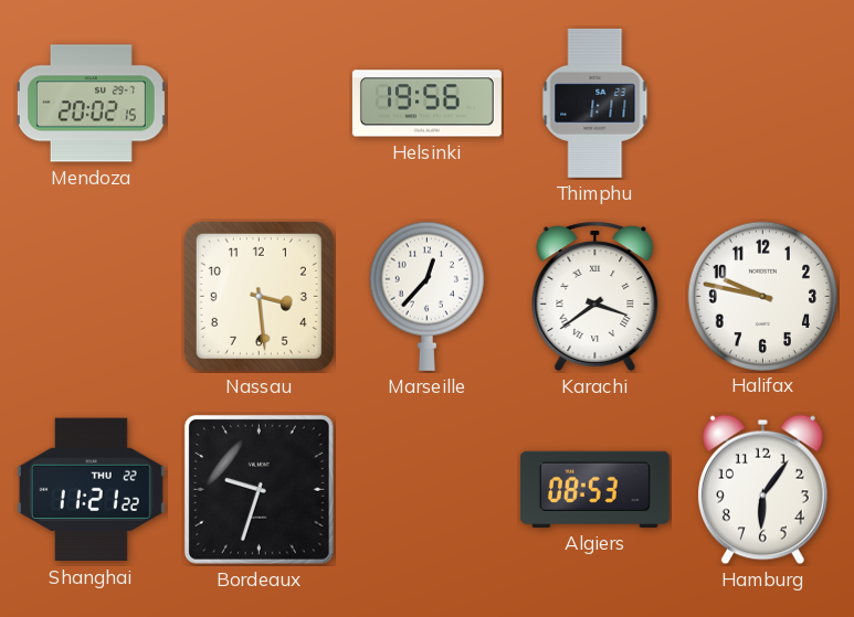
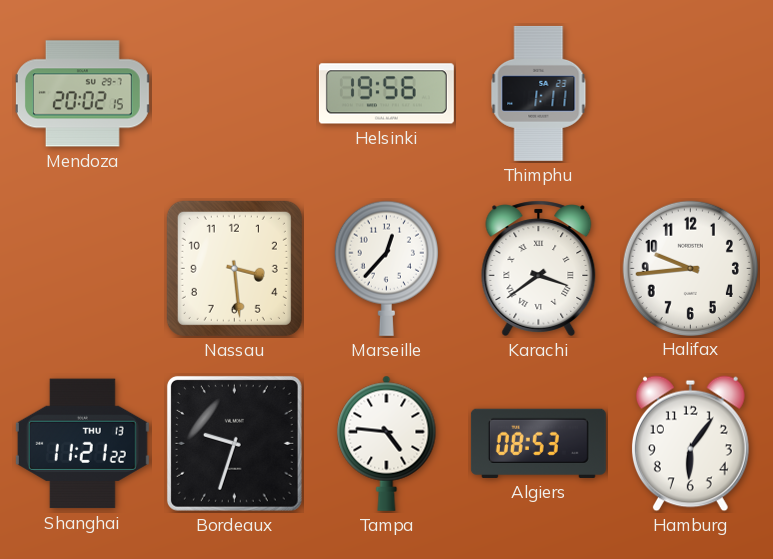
Halifax: 9:47 -> 9:44
Shanghai date: THU 22 -> THU 13
Tampa: none -> 4:46
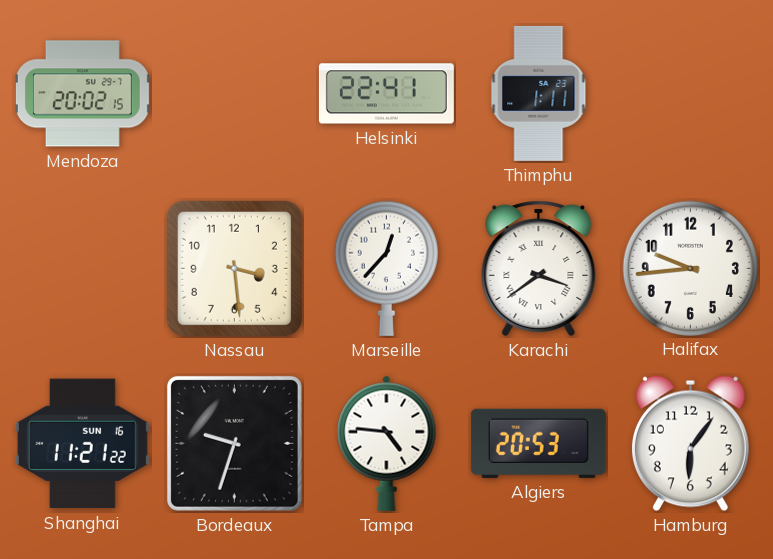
Helsinki: 19:56 -> 22:41
Shanghai date: THU 13 -> SUN 16
Algiers: 08:53 -> 20:53
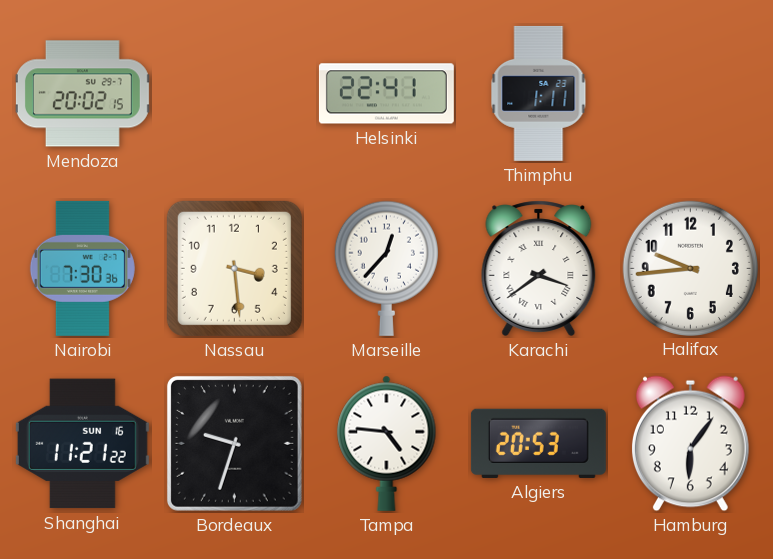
Nairobi: none -> 7:30
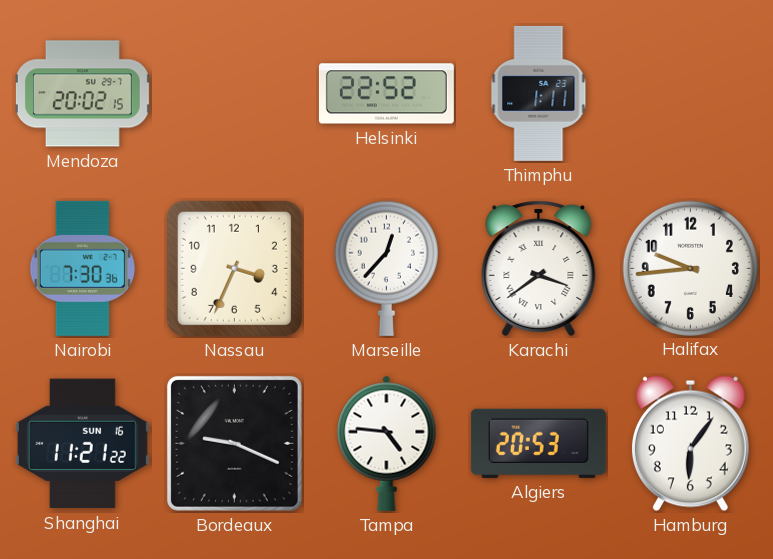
Helsinki: 22:41 -> 22:52
Nassau: 3:29 -> 3:34
Bordeaux: 9:33 -> 9:19
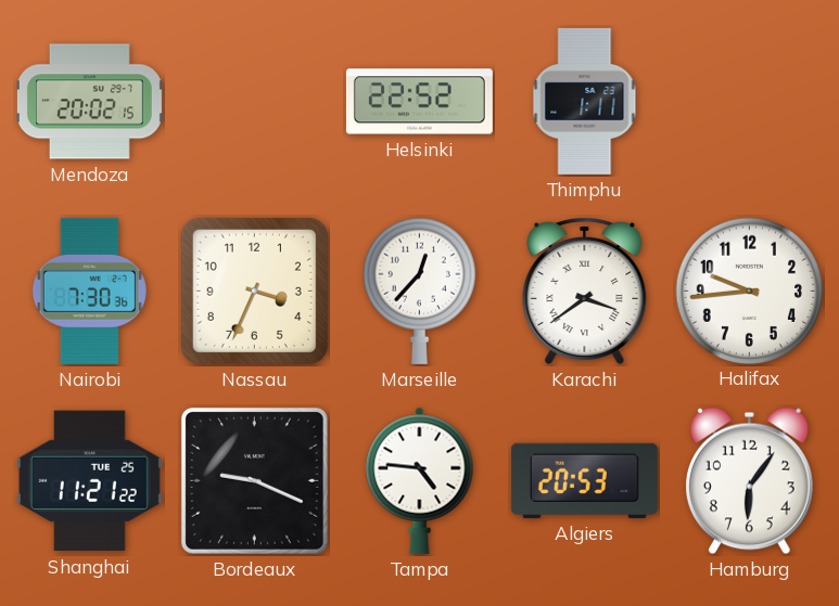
Shanghai date: SUN 16 -> TUE 25
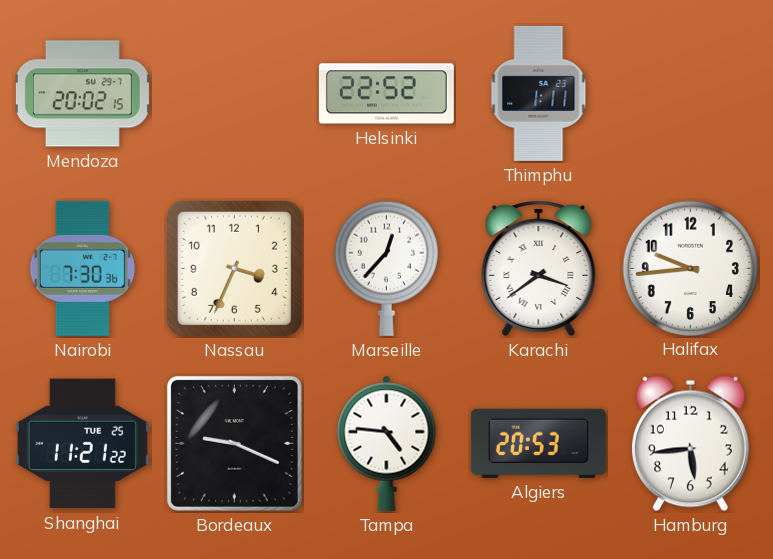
Hamburg: 6:06 -> 5:44
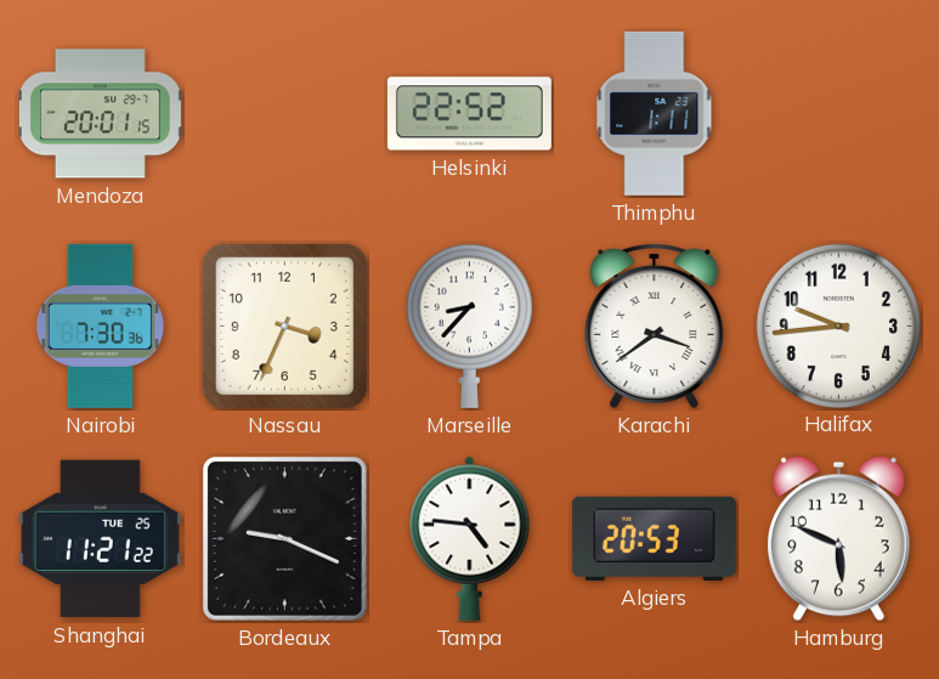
Mendoza: 20:02 -> 20:01
Marseille: 12:37 -> 8:37
Hamburg: 5:44 -> 5:49
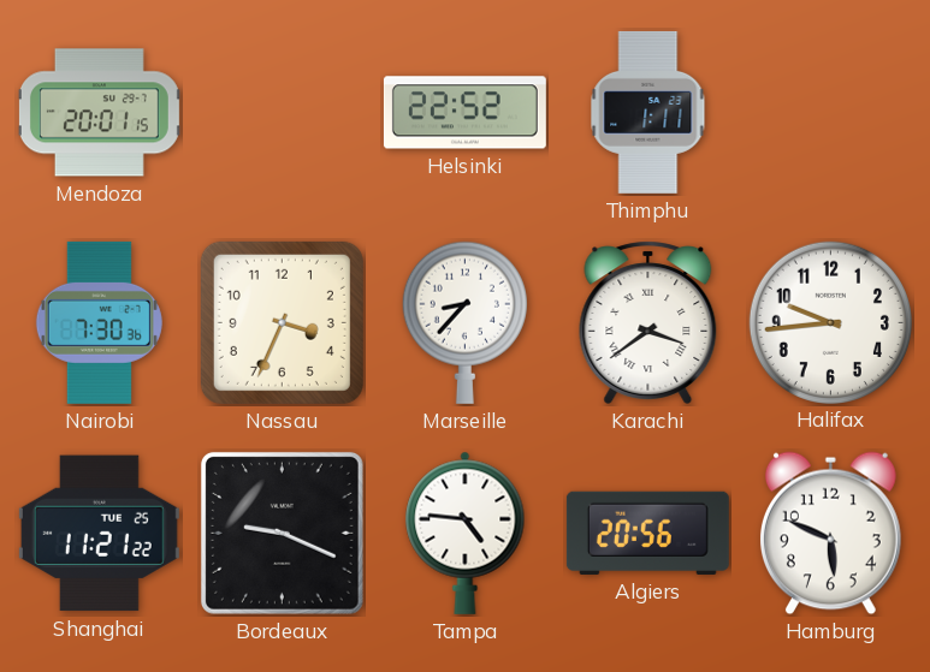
Algiers: 20:53 -> 20:56
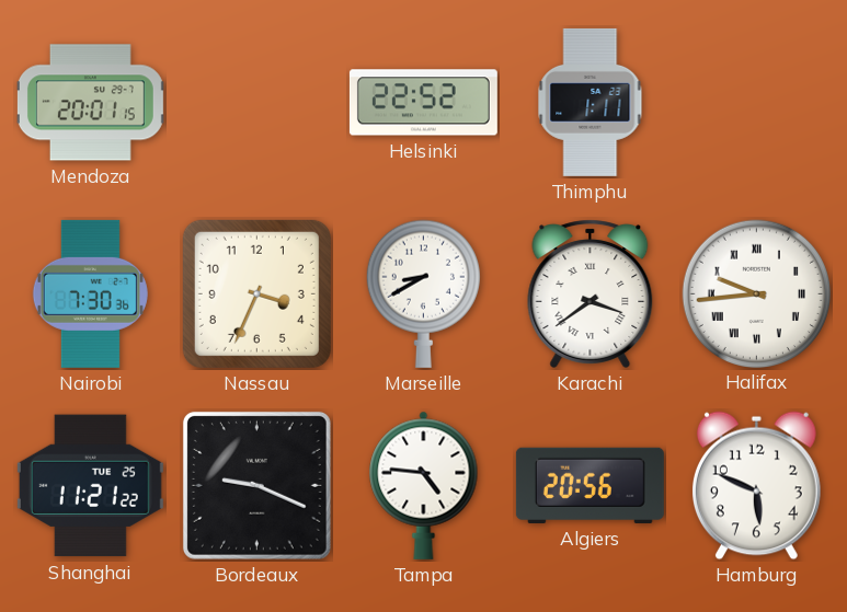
Marseille: 8:37 -> 8:40
Halifax numerals: Arabic -> Roman
